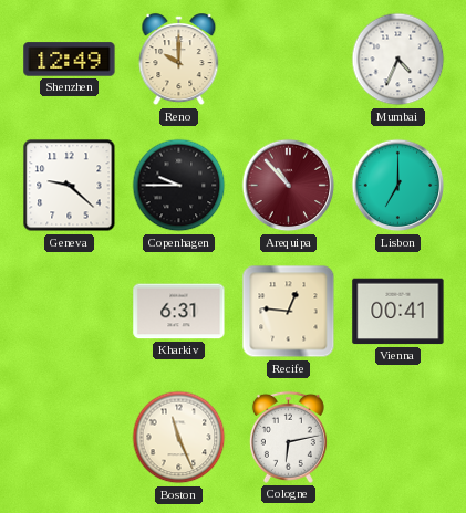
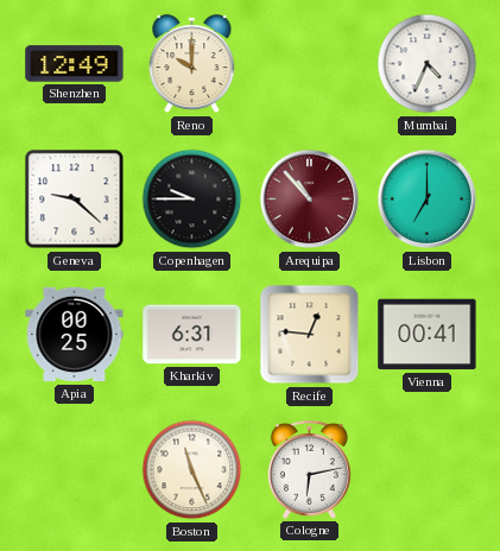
Apia: none -> 00:25
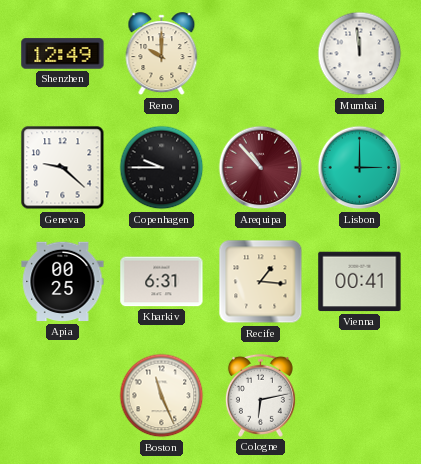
Mumbai: 4:34 -> 11:59
Lisbon: 7:00 -> 3:00
Recife: 12:46 -> 1:16
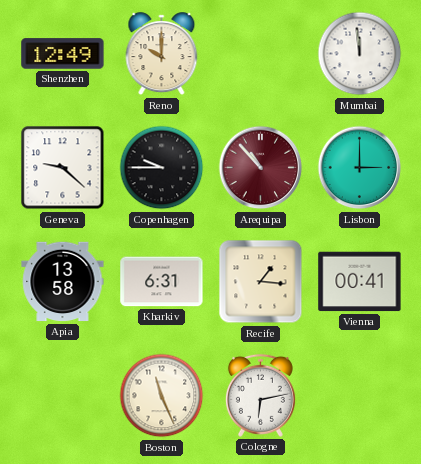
Apia: 00:25 -> 13:58
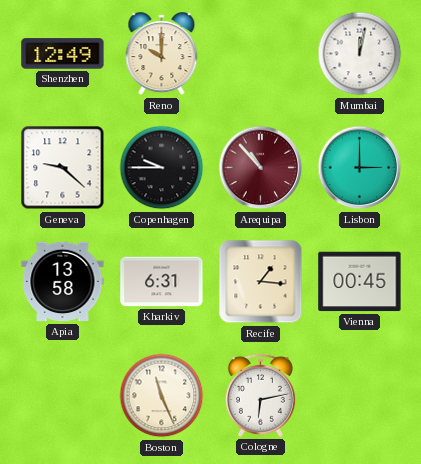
Mumbai: 11:59 -> 12:02
Vienna: 00:41 -> 00:45
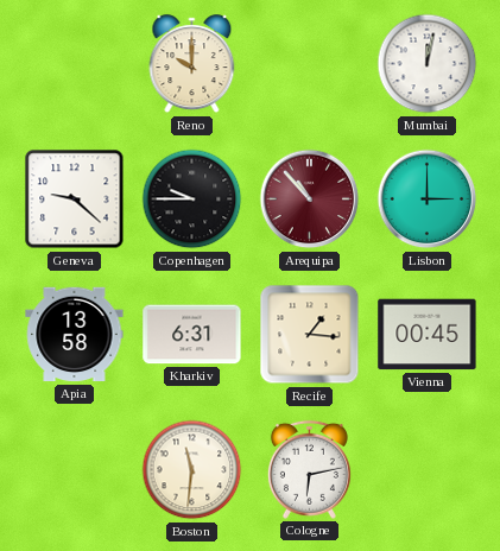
Shenzhen: 12:49 -> none
Boston: 11:26 -> 11:31
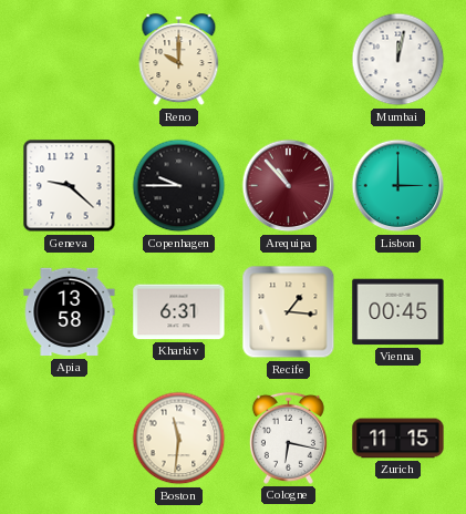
Cologne: 6:13 -> 6:17
Zurich: none -> 11:15
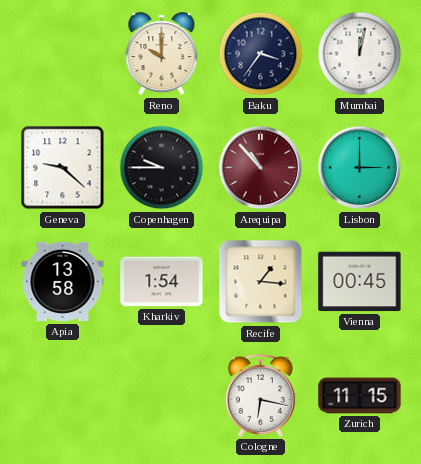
Baku: none -> 3:36
Kharkiv: 6:31 -> 1:54
Boston: 11:31 -> none
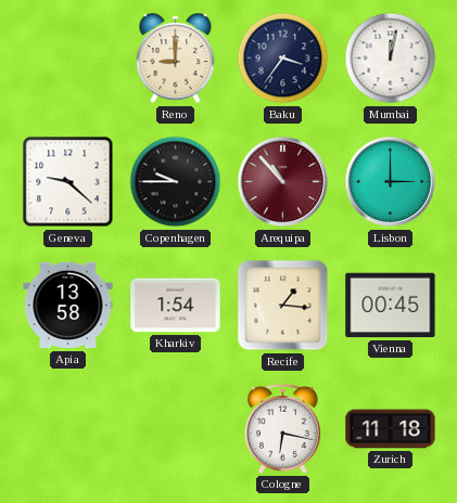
Reno: 10:00 -> 9:00
Zurich: 11:15 -> 11:18
